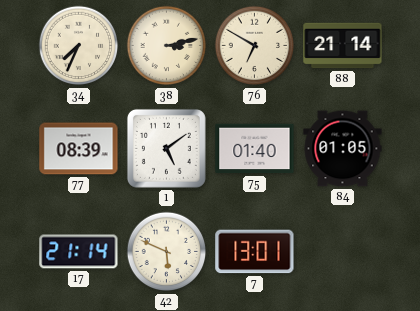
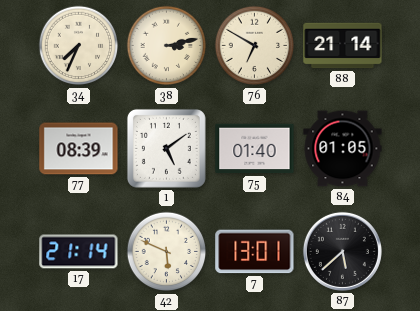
87: none -> 5:38
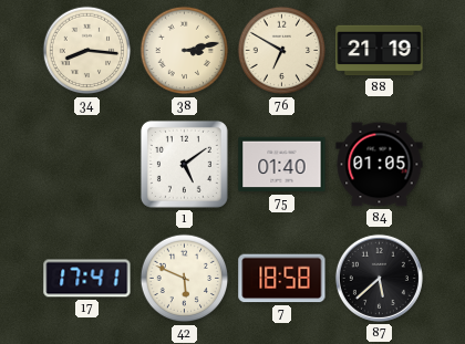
34: 7:34 -> 8:16
88: 21:14 -> 21:19
77: 08:39 -> none
17: 21:14 -> 17:41
7: 13:01 -> 18:58
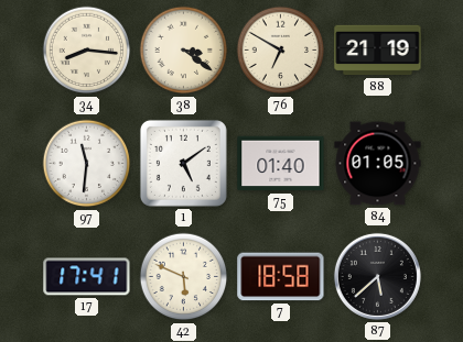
38: 3:13 -> 3:21
97: none -> 11:31
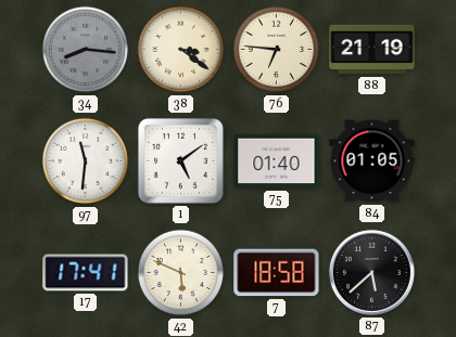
34 dial: cream -> grey
76: 6:50 -> 6:46
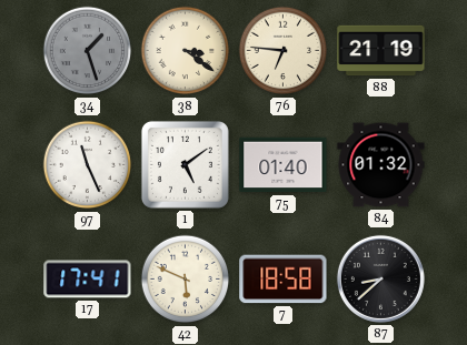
34: 8:16 -> 1:27
97: 11:31 -> 11:26
84: 01:05 -> 01:32
87: 5:38 -> 8:38
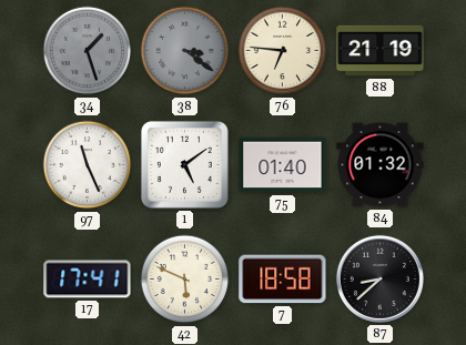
38 dial: cream -> grey
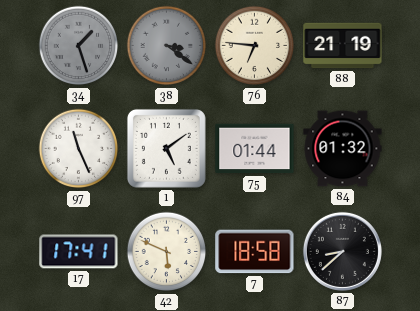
75: 01:40 -> 01:44
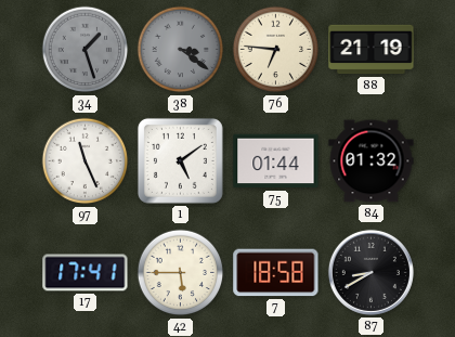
42: 5:49 -> 5:45
87: 8:38 -> 8:40
